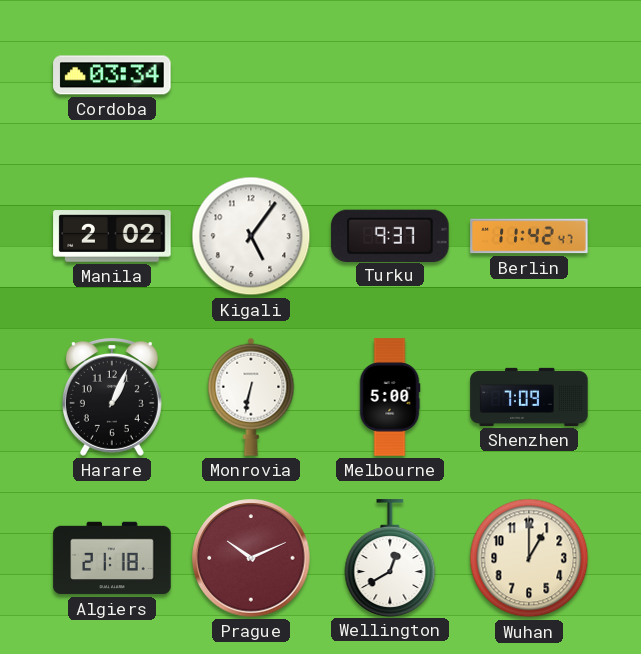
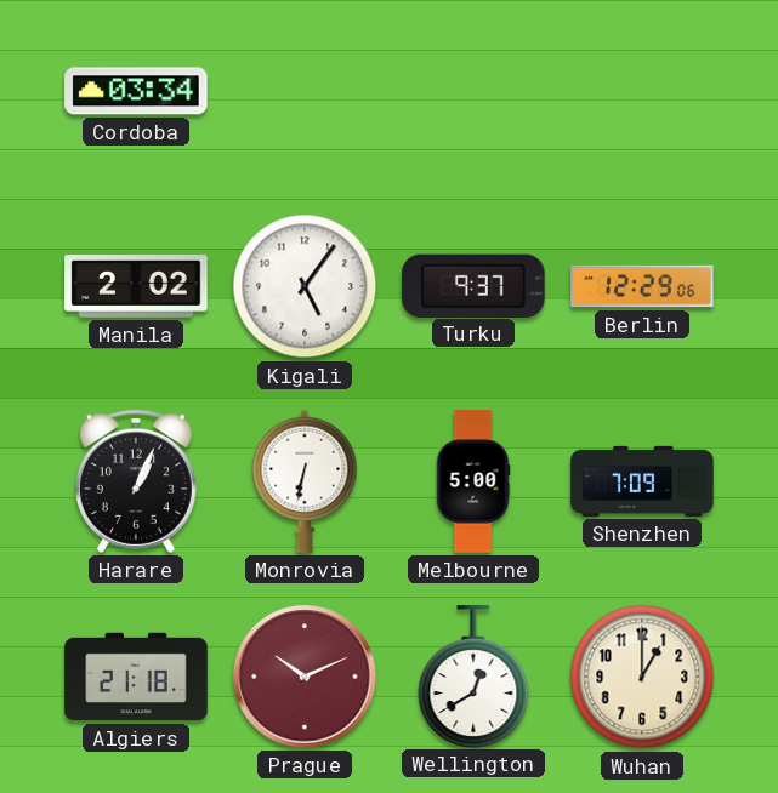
Berlin: 11:42 -> 12:29
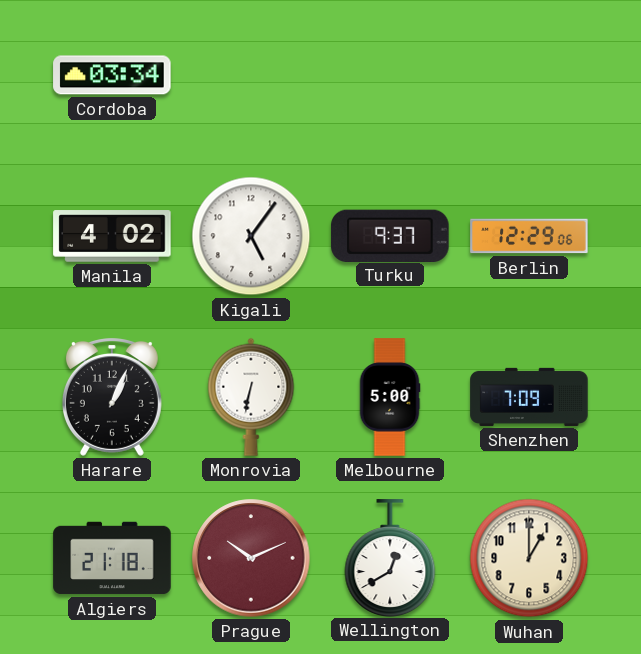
Manila: 2:02 -> 4:02
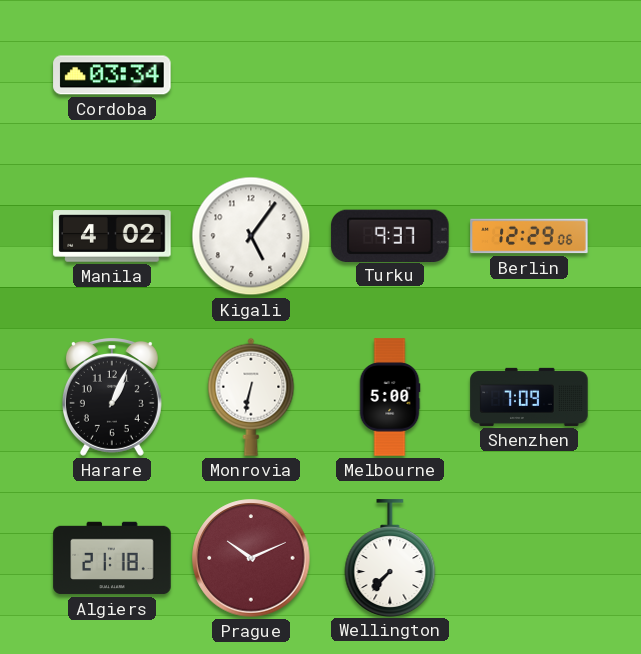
Wellington: 12:40 -> 7:37
Wuhan: 1:00 -> none
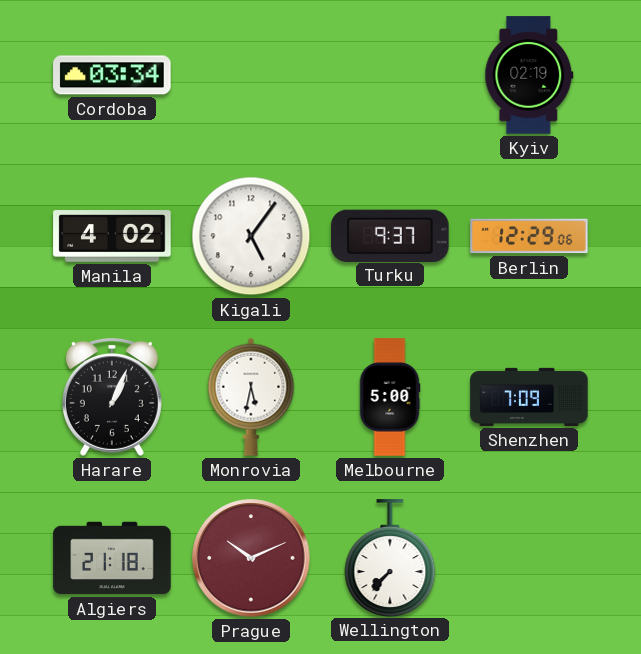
Kyiv: none -> 02:19
Monrovia: 6:32 -> 5:32
